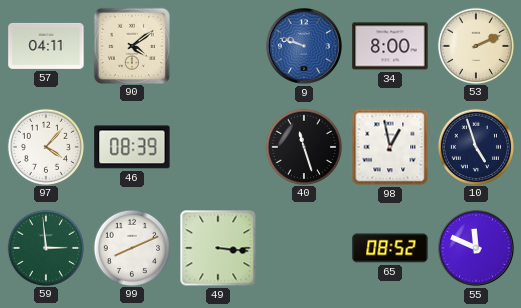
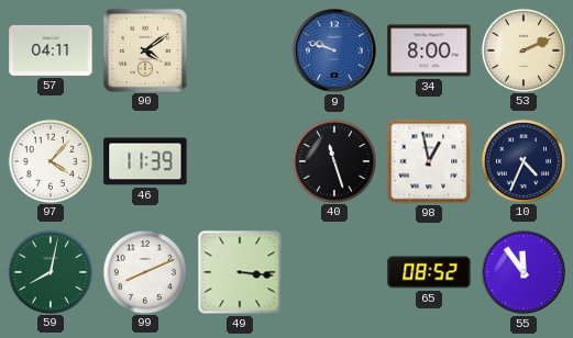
46: 08:39 -> 11:39
10: 4:57 -> 4:34
59: 2:59 -> 8:02
55: 11:49 -> 11:54
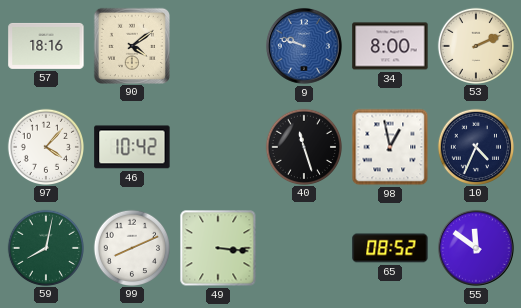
57: 04:11 -> 18:16
46: 11:39 -> 10:42
55: 11:54 -> 11:51
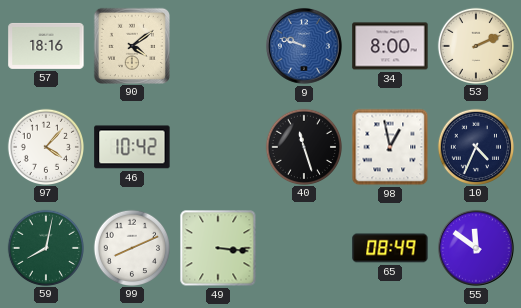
65: 08:52 -> 08:49
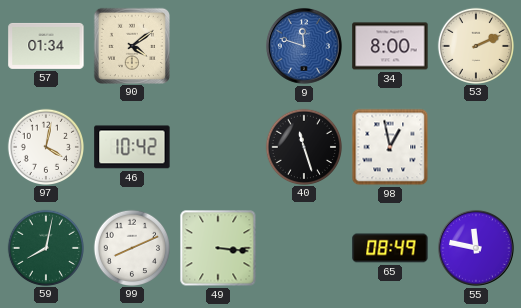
57: 18:16 -> 01:34
9: 9:48 -> 11:48
97: 4:07 -> 4:02
10: 4:34 -> none
55: 11:51 -> 11:47
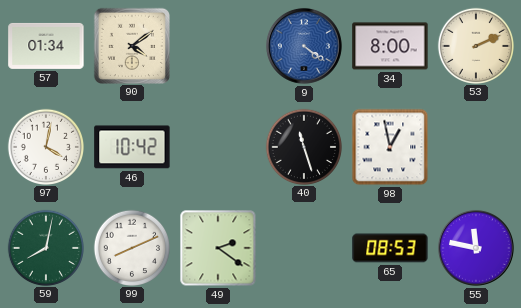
9: 11:48 -> 4:21
49: 3:16 -> 2:21
65: 08:49 -> 08:53
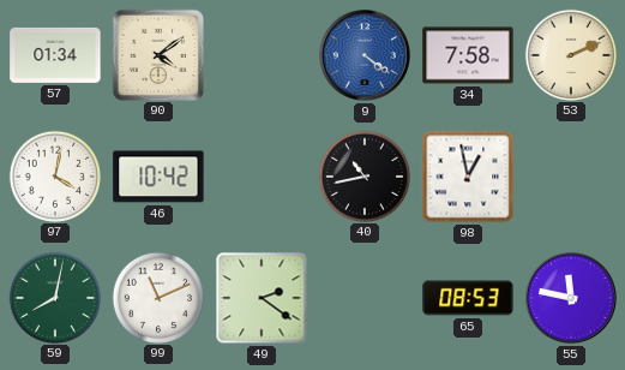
34: 8:00 -> 7:58
40: 11:27 -> 10:43
99: 8:11 -> 11:11
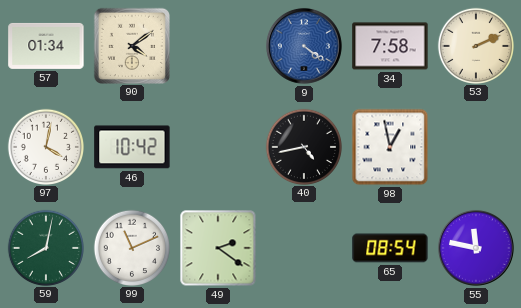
40: 10:43 -> 4:43
65: 08:53 -> 08:54
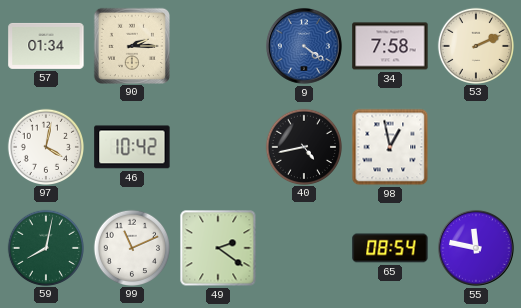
90: 4:09 -> 2:15
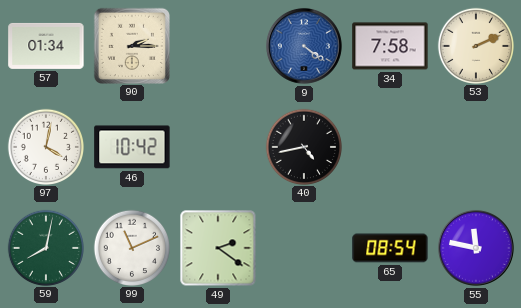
98: 12:58 -> none
